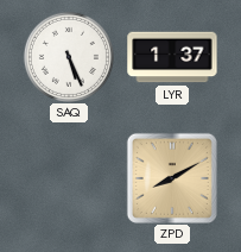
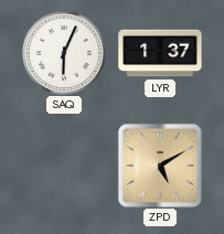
SAQ: 5:26 -> 6:04
ZPD: 8:10 -> 5:10
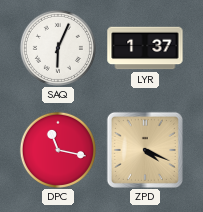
DPC: none -> 11:17
ZPD: 5:10 -> 4:19
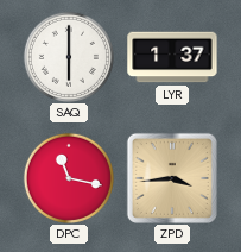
SAQ: 6:04 -> 6:00
ZPD: 4:19 -> 3:44
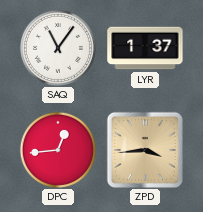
SAQ: 6:00 -> 11:06
DPC: 11:17 -> 12:44
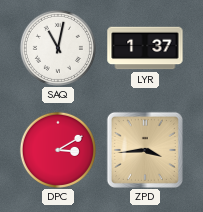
SAQ: 11:06 -> 11:02
DPC: 12:44 -> 3:10
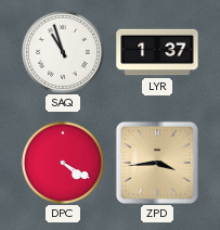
SAQ: 11:02 -> 10:57
DPC: 3:10 -> 4:20
